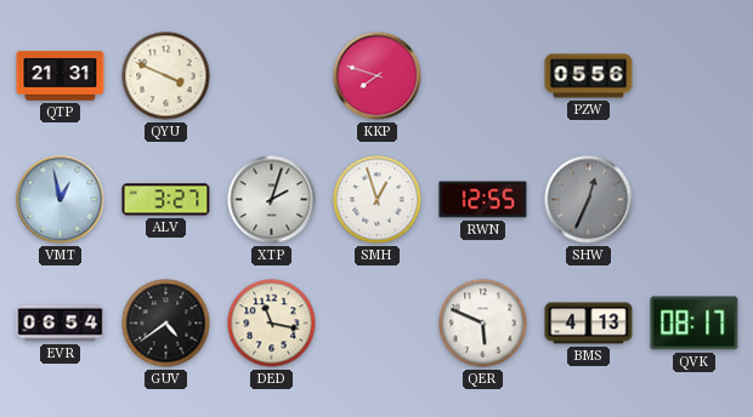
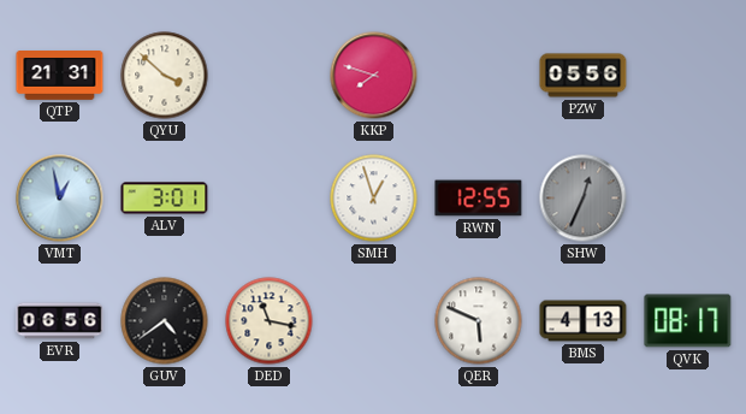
QYU: 3:49 -> 3:52
ALV: 3:27 -> 3:01
XTP: 2:03 -> none
EVR: 06:54 -> 06:56
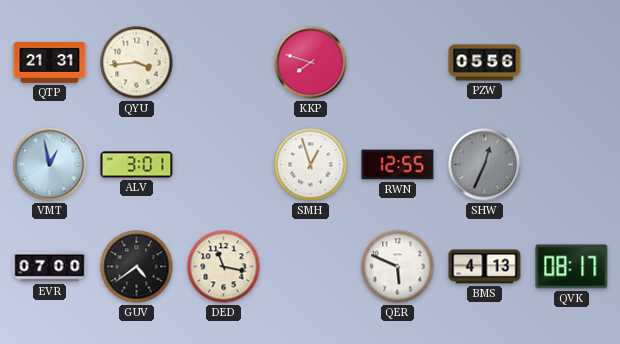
QYU: 3:52 -> 3:44
EVR: 06:56 -> 07:00
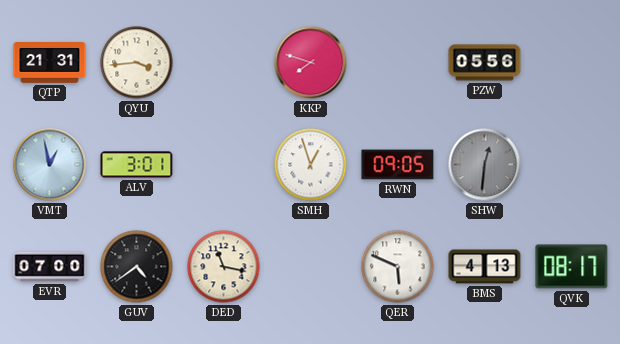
RWN: 12:55 -> 09:05
SHW: 12:34 -> 12:31
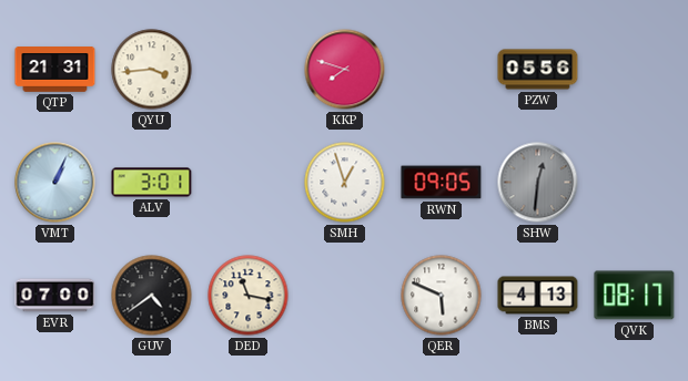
VMT: 12:58 -> 1:04
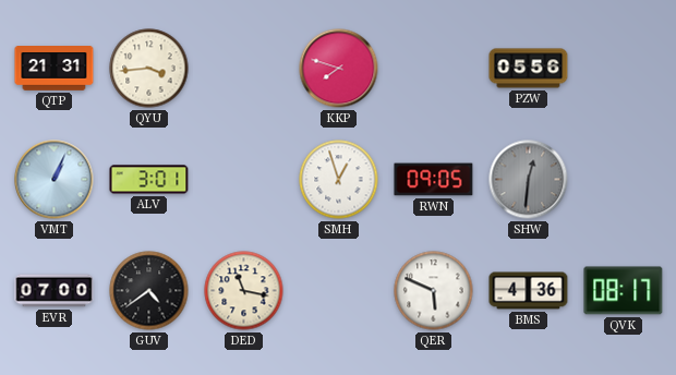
BMS: 4:13 -> 4:36
